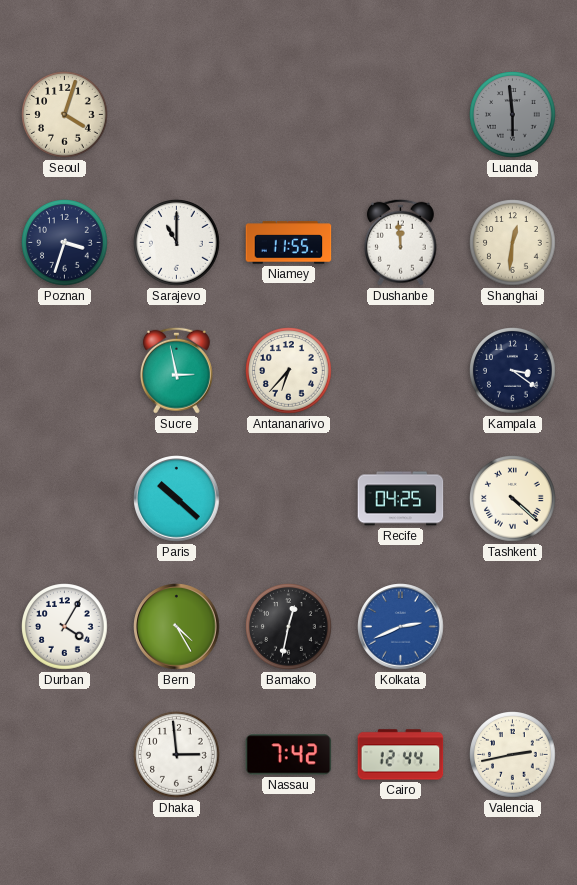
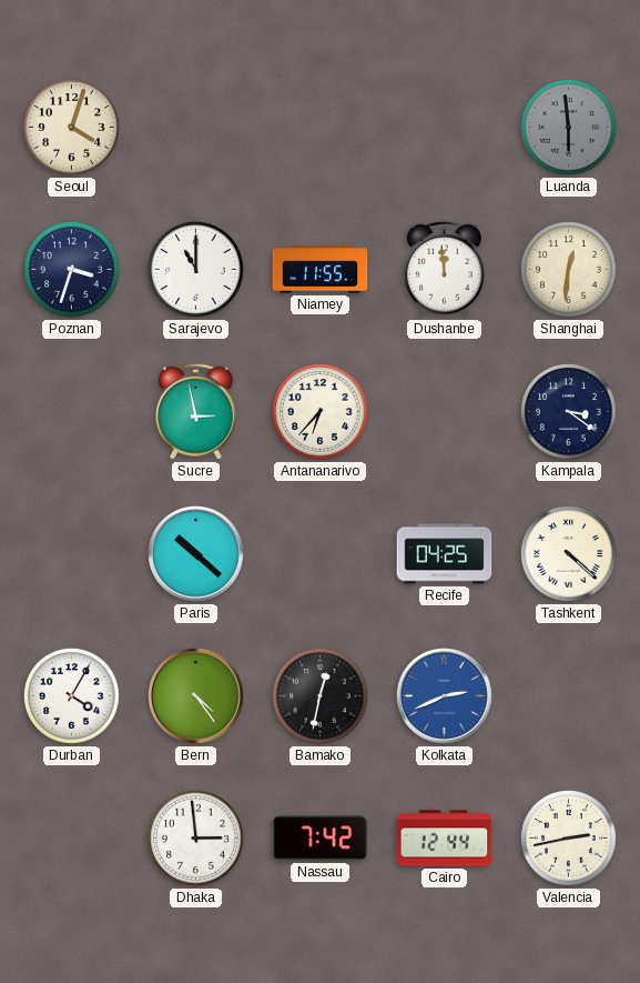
Bern: 4:25 -> 4:24
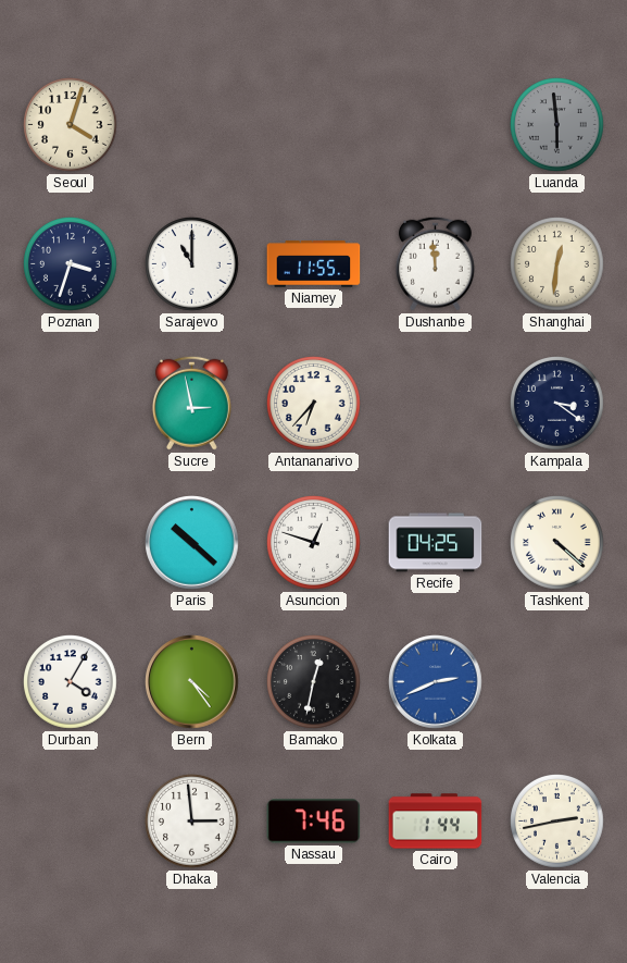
Asuncion: none -> 12:48
Nassau: 7:42 -> 7:46
Cairo: 12:44 -> 1:44
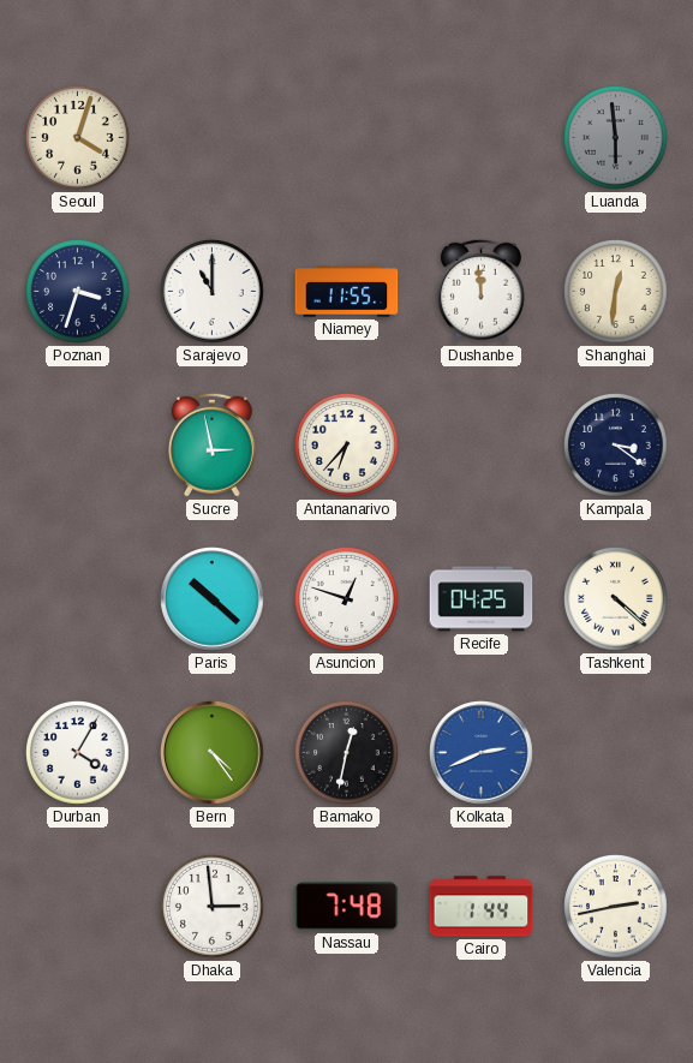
Nassau: 7:46 -> 7:48
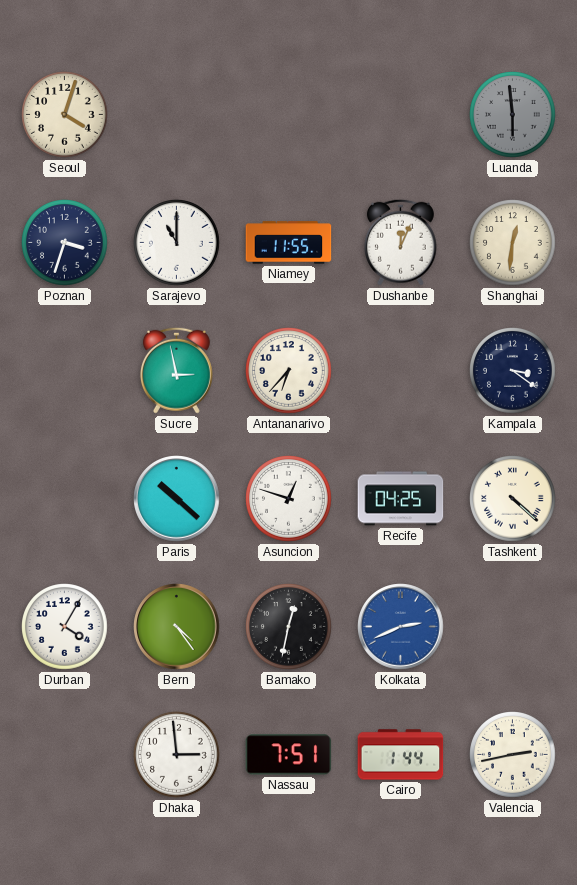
Dushanbe: 11:59 -> 12:04
Nassau: 7:48 -> 7:51
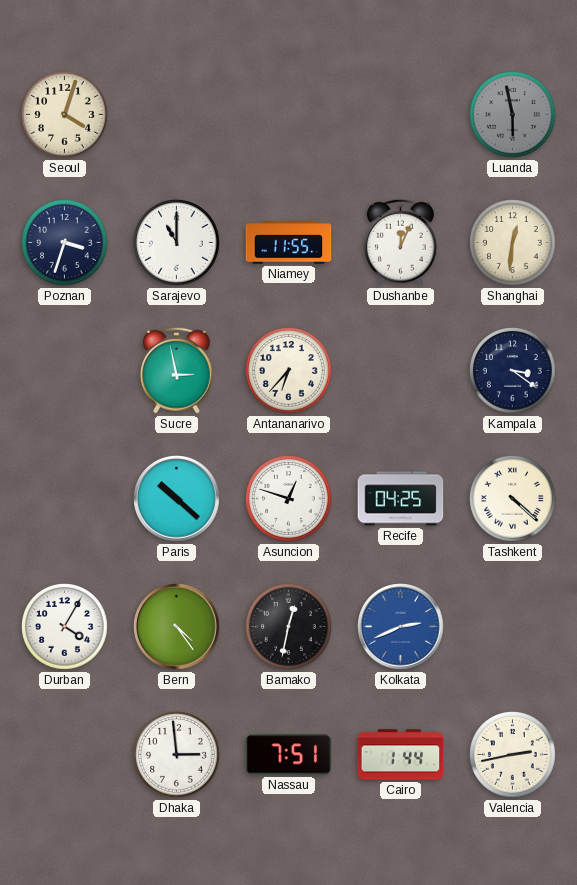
Luanda: 5:59 -> 5:58
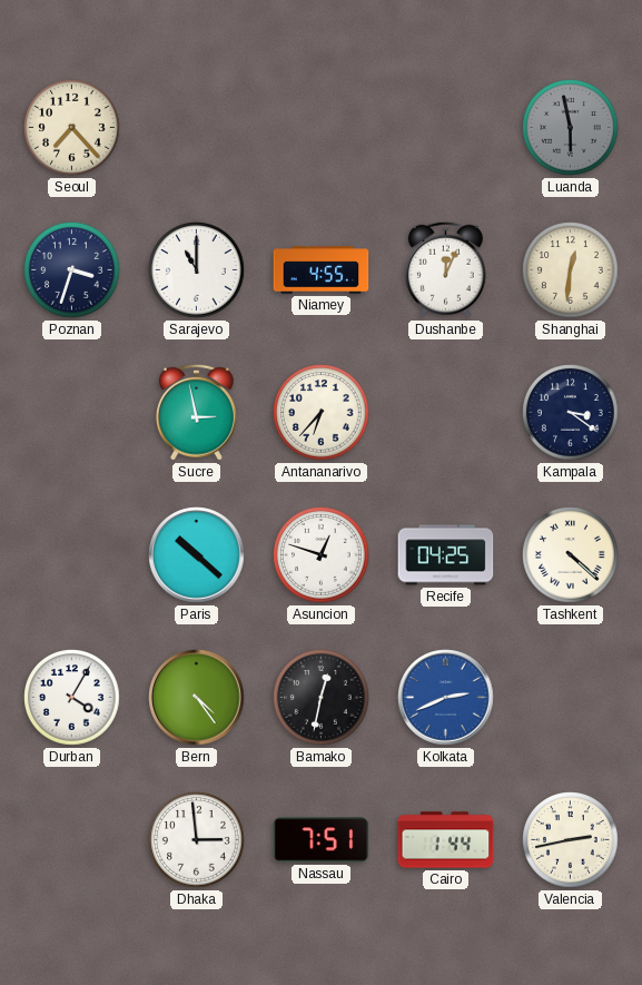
Seoul: 4:03 -> 7:23
Niamey: 11:55 -> 4:55
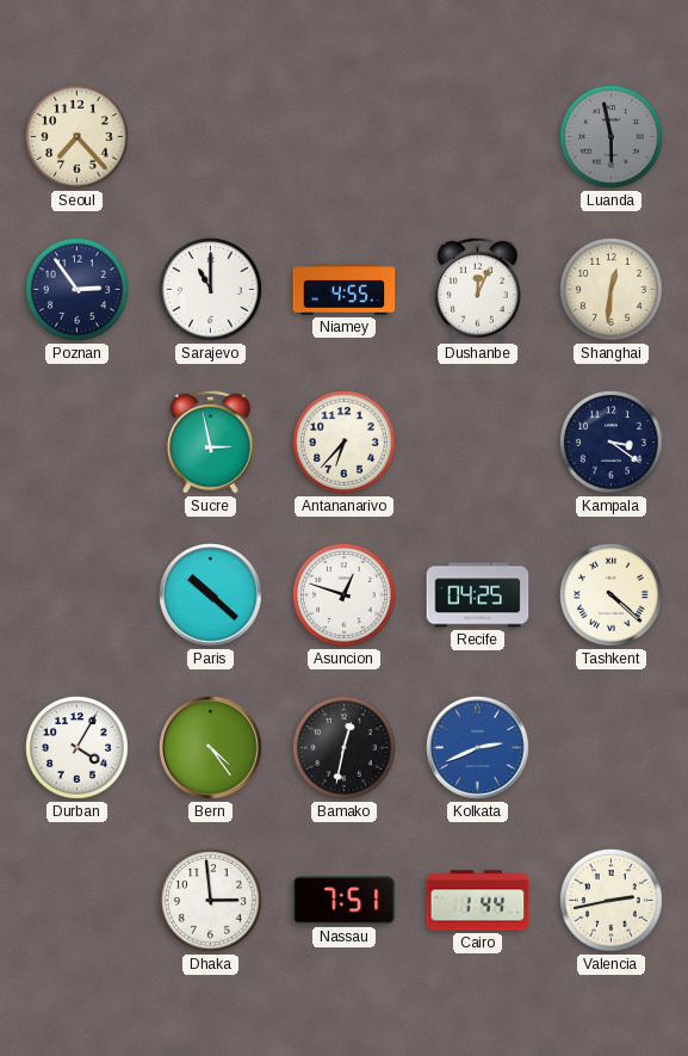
Poznan: 3:33 -> 2:54
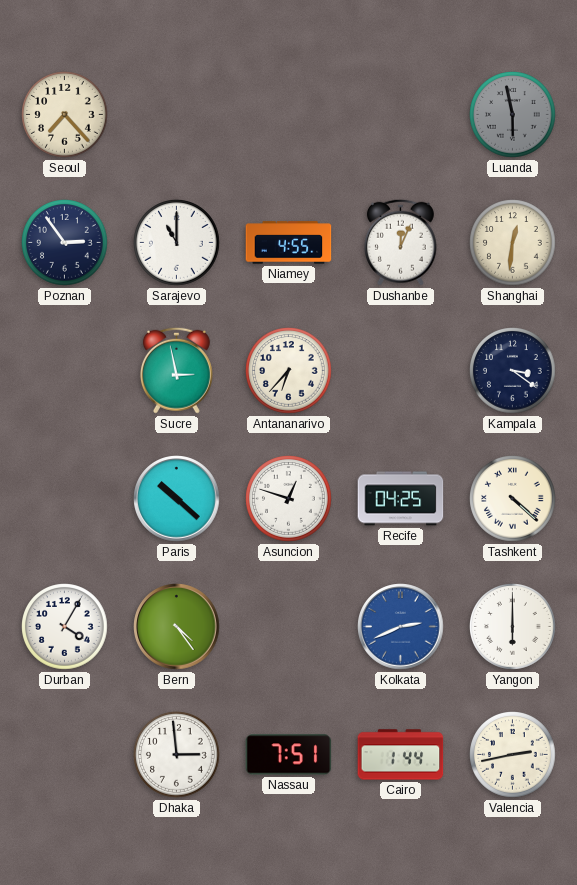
Bamako: 12:32 -> none
Yangon: none -> 6:00
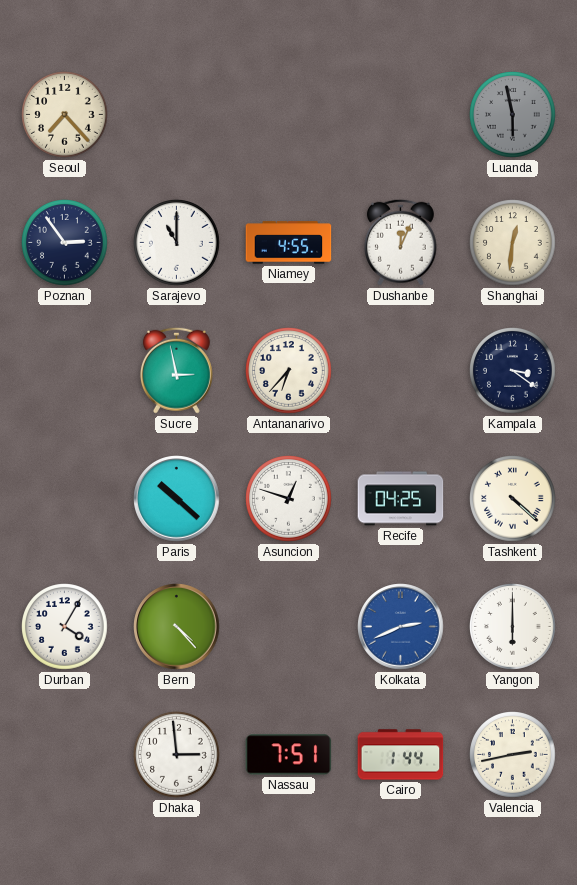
Bern: 4:24 -> 4:23
